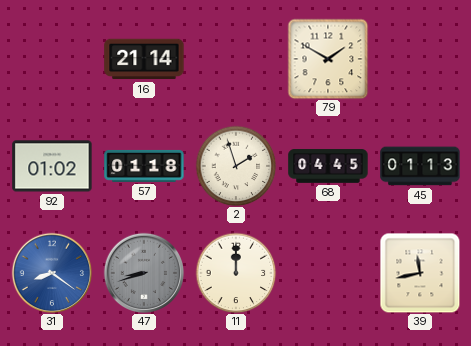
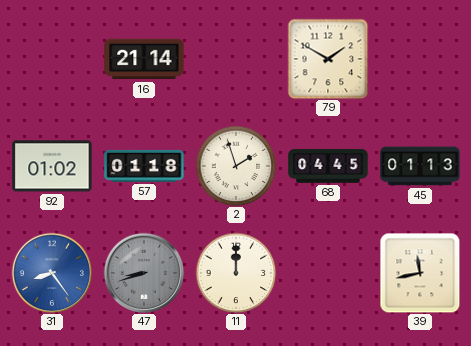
31: 8:21 -> 8:24
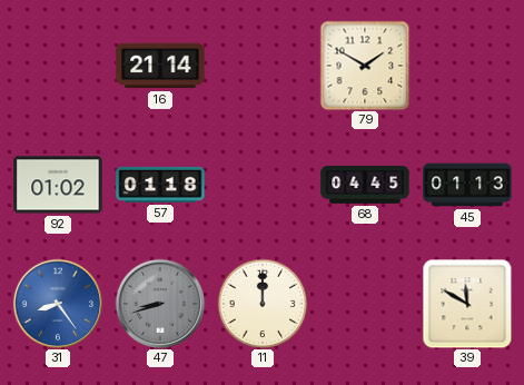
2: 1:57 -> none
39: 11:43 -> 11:50
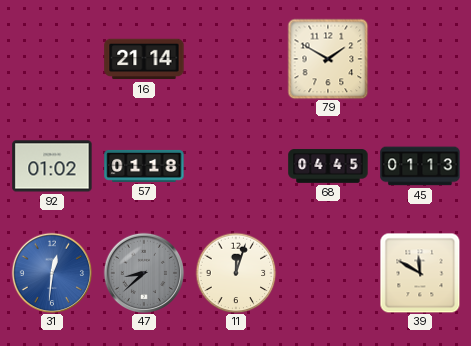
31: 8:24 -> 12:31
47: 8:42 -> 8:38
11: 12:00 -> 12:03
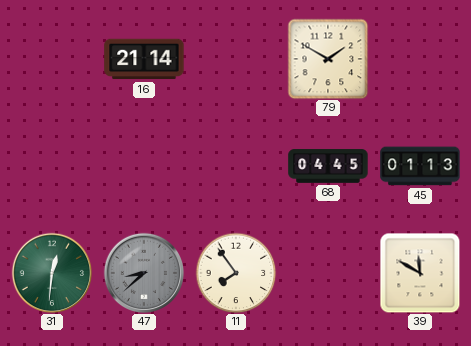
92: 01:02 -> none
57: 01:18 -> none
31 dial: blue -> green
11: 12:03 -> 7:54
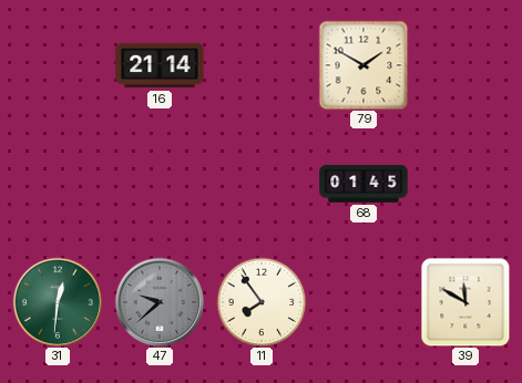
68: 04:45 -> 01:45
45: 01:13 -> none
47: 8:38 -> 9:38
